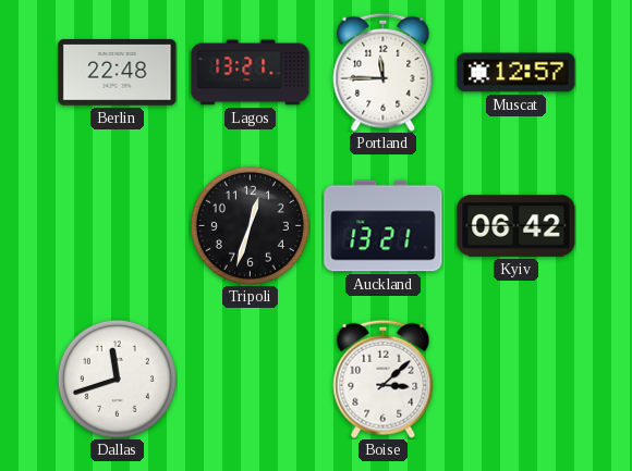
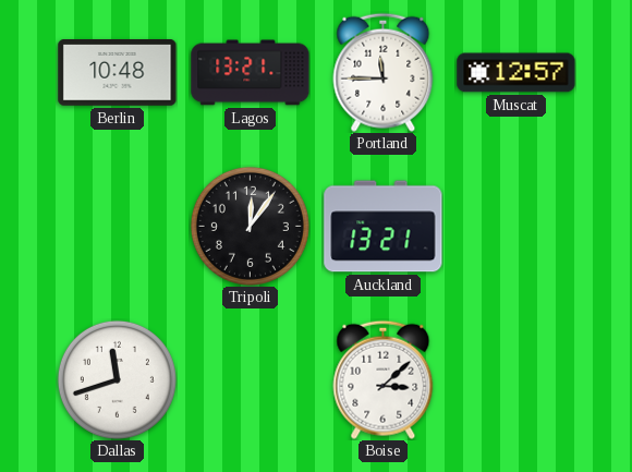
Berlin: 22:48 -> 10:48
Tripoli: 12:33 -> 12:06
Kyiv: 06:42 -> none
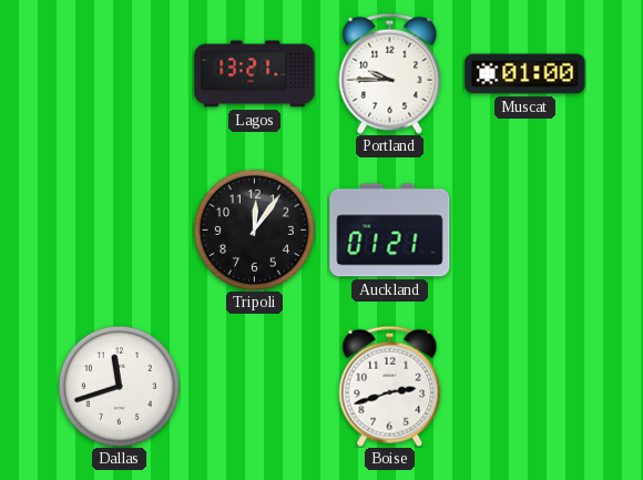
Berlin: 10:48 -> none
Portland: 11:45 -> 9:45
Muscat: 12:57 -> 01:00
Auckland: 13:21 -> 01:21
Boise: 3:08 -> 2:42
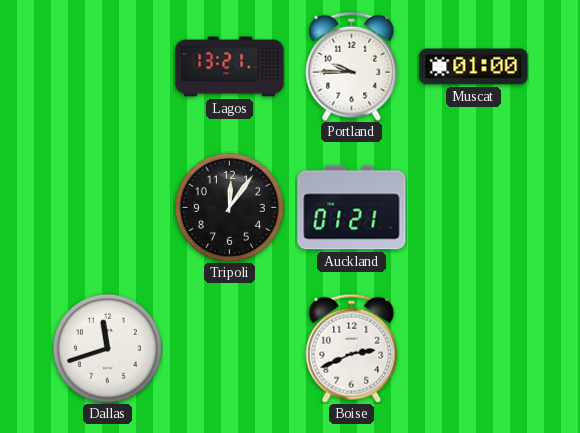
Boise: 2:42 -> 2:41
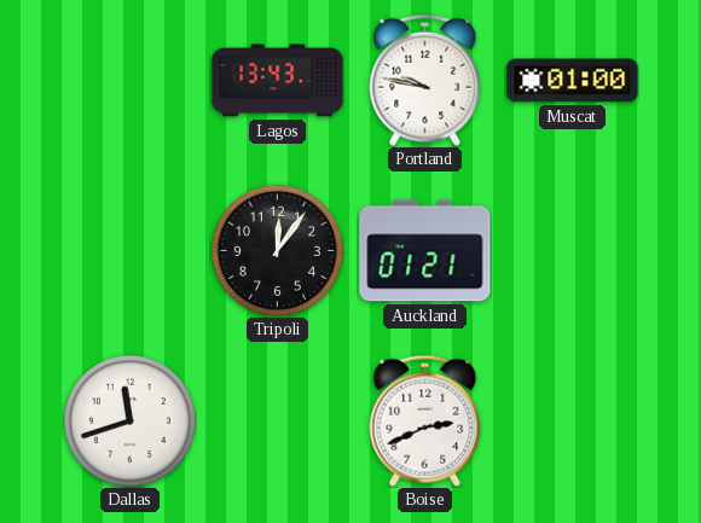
Lagos: 13:21 -> 13:43
Portland: 9:45 -> 9:47
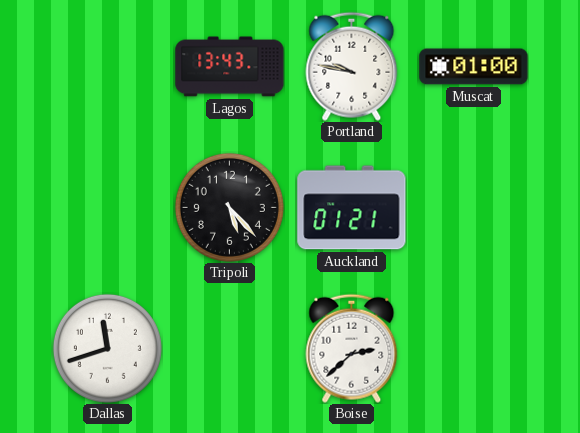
Tripoli: 12:06 -> 5:23
Boise: 2:41 -> 2:38
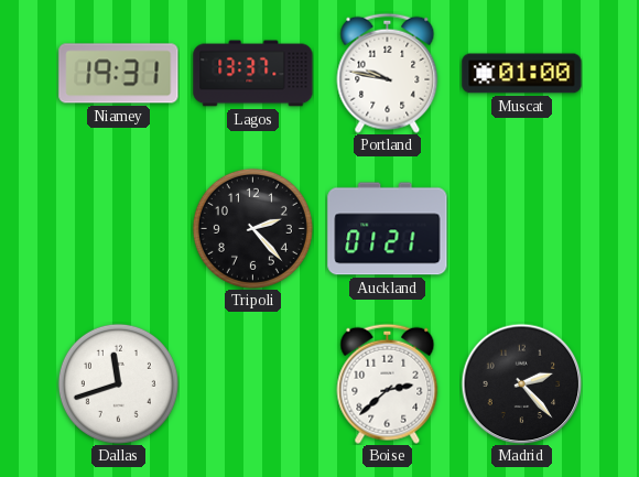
Niamey: none -> 19:31
Lagos: 13:43 -> 13:37
Tripoli: 5:23 -> 2:23
Madrid: none -> 2:23
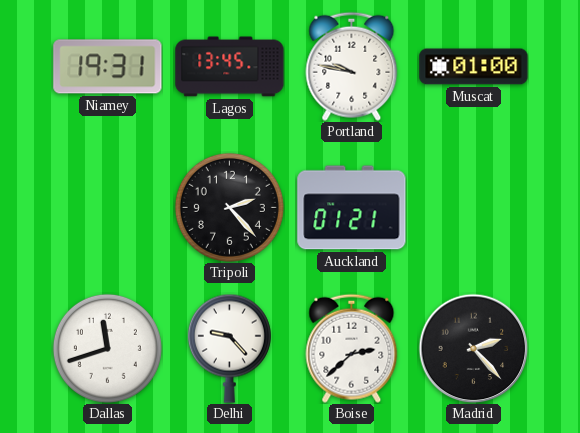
Lagos: 13:37 -> 13:45
Delhi: none -> 9:23
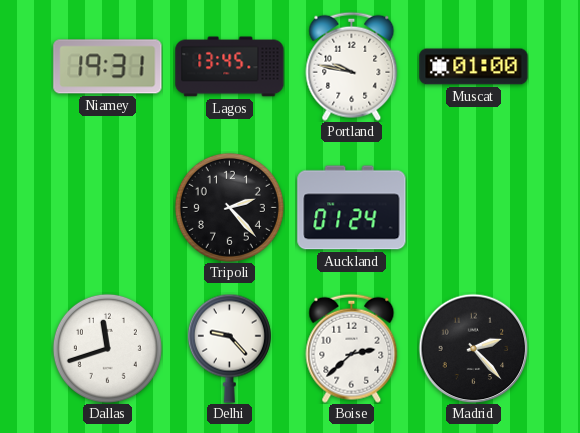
Auckland: 01:21 -> 01:24
